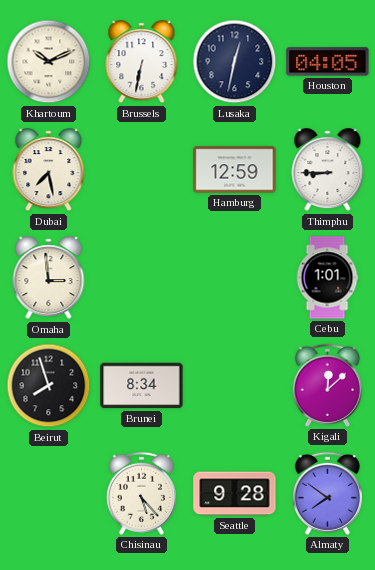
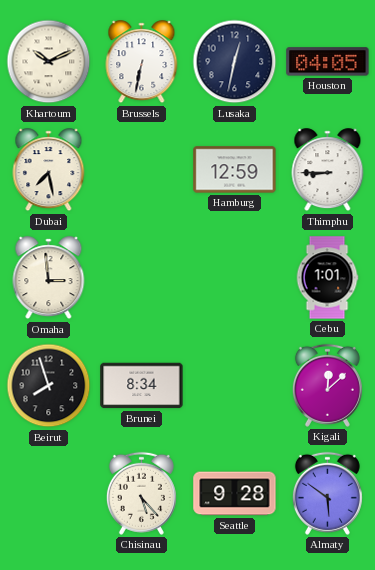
Almaty: 7:51 -> 5:51
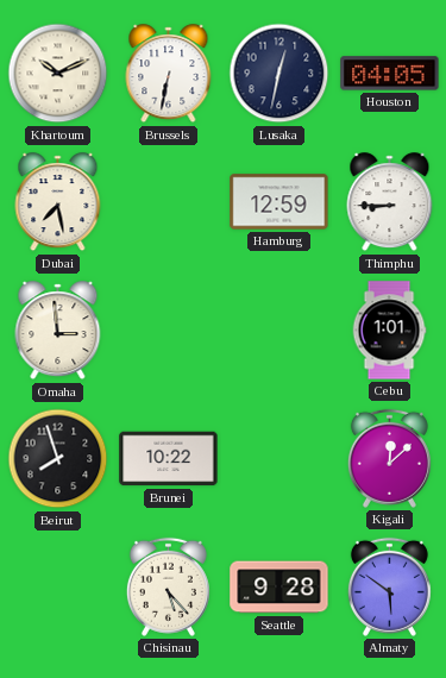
Brunei: 8:34 -> 10:22
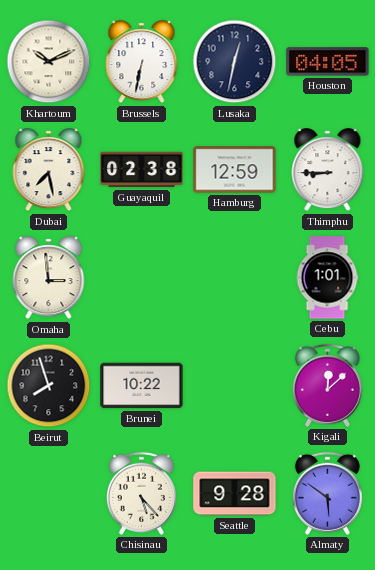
Guayaquil: none -> 02:38
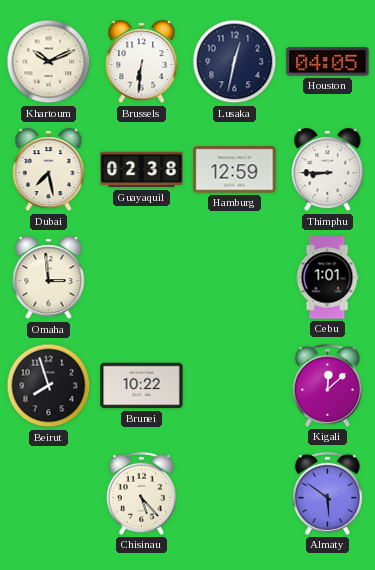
Brussels: 6:32 -> 6:31
Seattle: 9:28 -> none
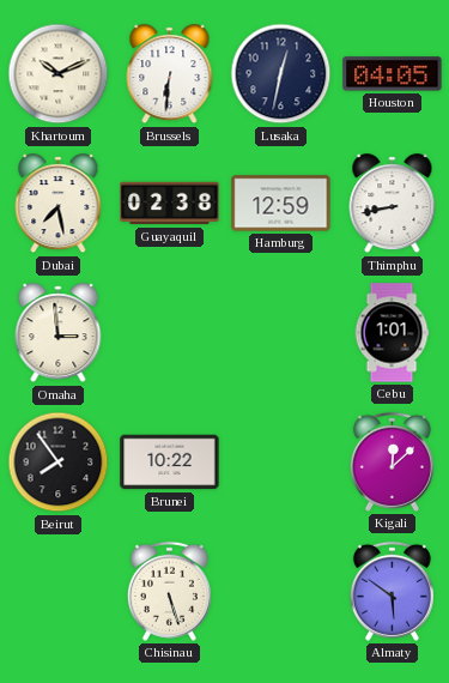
Thimphu: 8:45 -> 8:43
Beirut: 7:57 -> 7:54
Chisinau: 5:23 -> 5:27
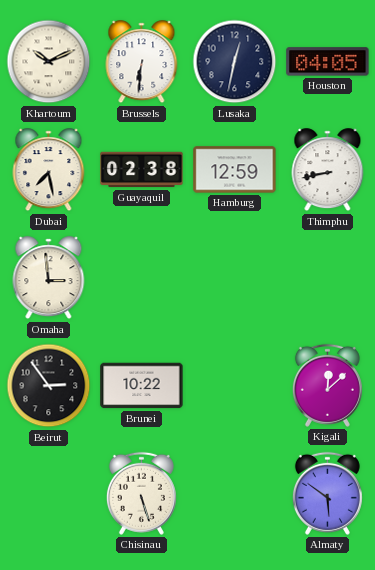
Cebu: 1:01 -> none
Beirut: 7:54 -> 2:54
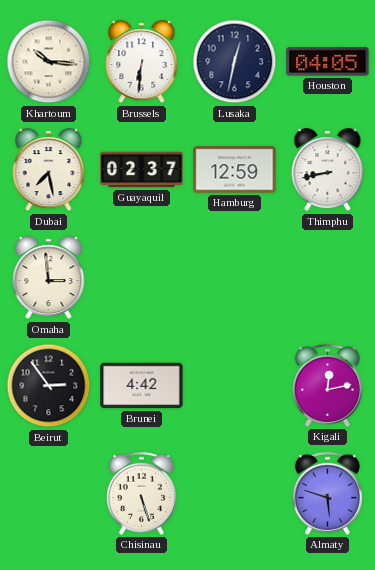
Khartoum: 10:11 -> 10:16
Guayaquil: 02:38 -> 02:37
Brunei: 10:22 -> 4:42
Kigali: 12:08 -> 12:13
Almaty: 5:51 -> 5:48
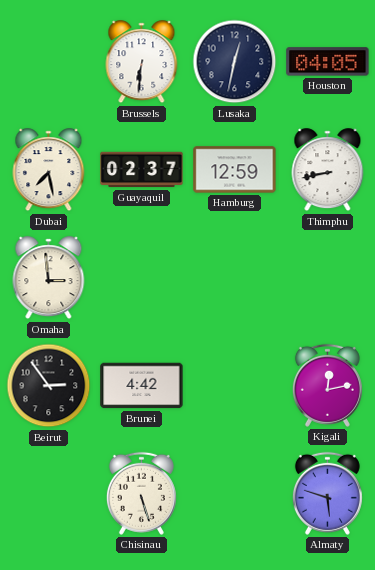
Khartoum: 10:16 -> none
